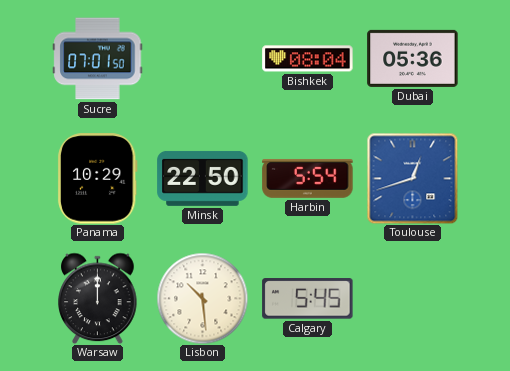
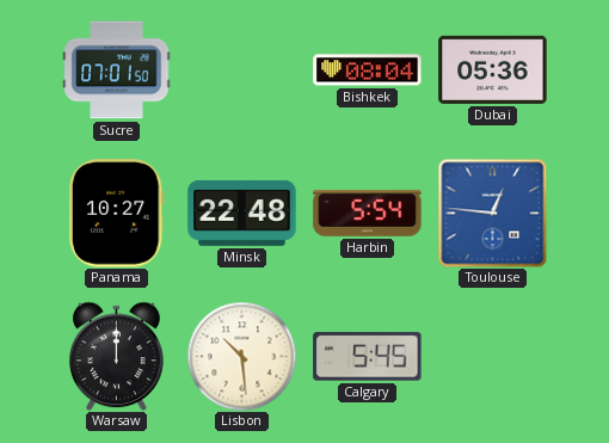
Panama: 10:29 -> 10:27
Minsk: 22:50 -> 22:48
Toulouse: 12:42 -> 12:46
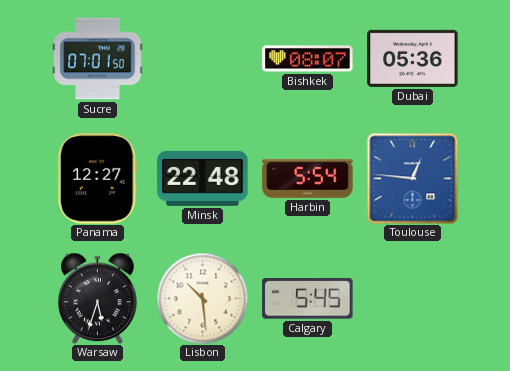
Bishkek: 08:04 -> 08:07
Panama: 10:27 -> 12:27
Warsaw: 12:00 -> 5:33
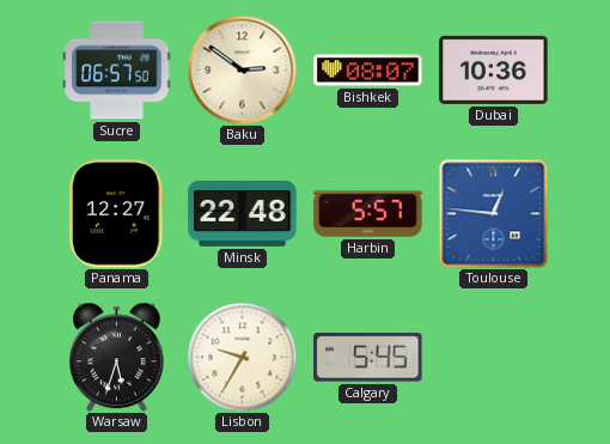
Sucre: 07:01 -> 06:57
Baku: none -> 2:51
Dubai: 05:36 -> 10:36
Harbin: 5:54 -> 5:57
Lisbon: 10:29 -> 9:35
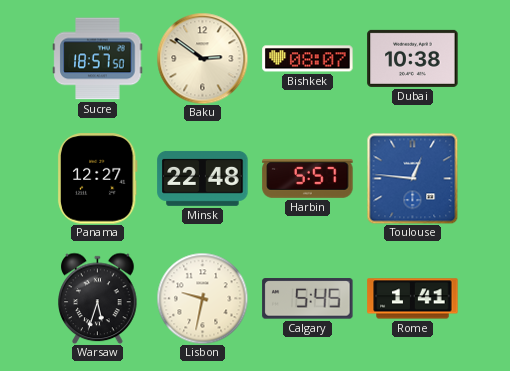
Sucre: 06:57 -> 18:57
Dubai: 10:36 -> 10:38
Lisbon: 9:35 -> 9:32
Rome: none -> 1:41
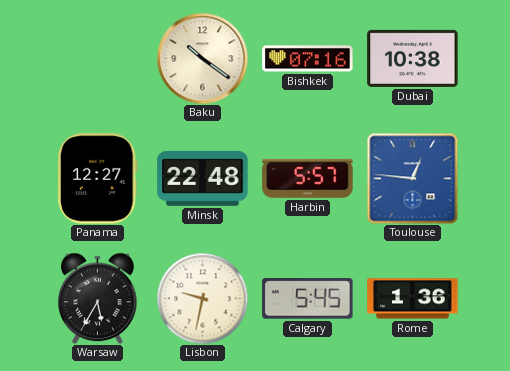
Sucre: 18:57 -> none
Baku: 2:51 -> 10:21
Bishkek: 08:07 -> 07:16
Warsaw: 5:33 -> 5:35
Rome: 1:41 -> 1:36
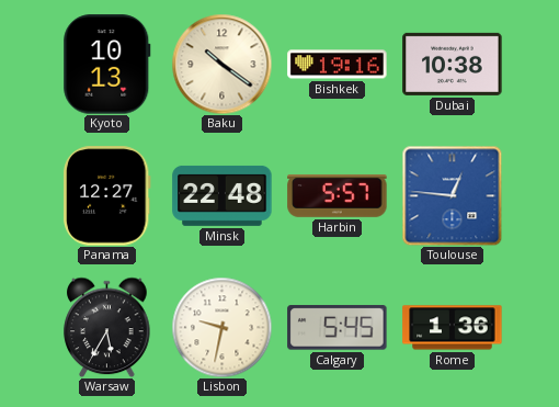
Kyoto: none -> 10:13
Bishkek: 07:16 -> 19:16
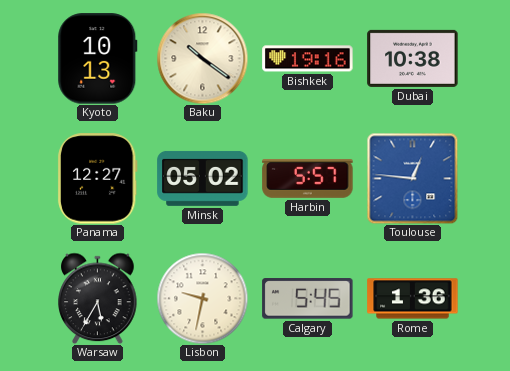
Minsk: 22:48 -> 05:02
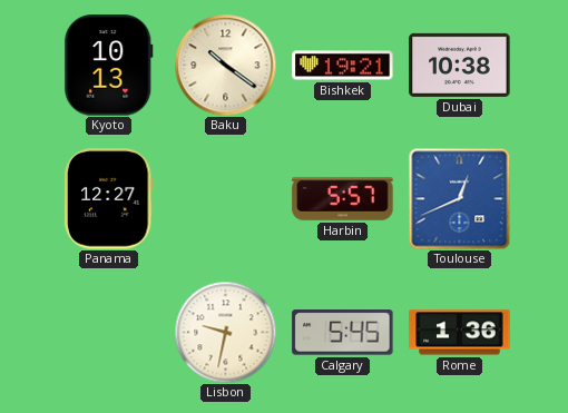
Bishkek: 19:16 -> 19:21
Minsk: 05:02 -> none
Toulouse: 12:46 -> 12:41
Warsaw: 5:35 -> none
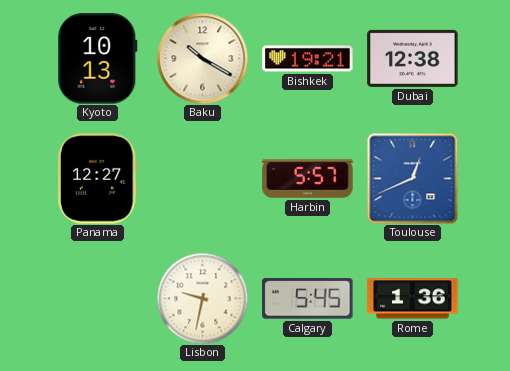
Baku: 10:21 -> 10:20
Dubai: 10:38 -> 12:38
